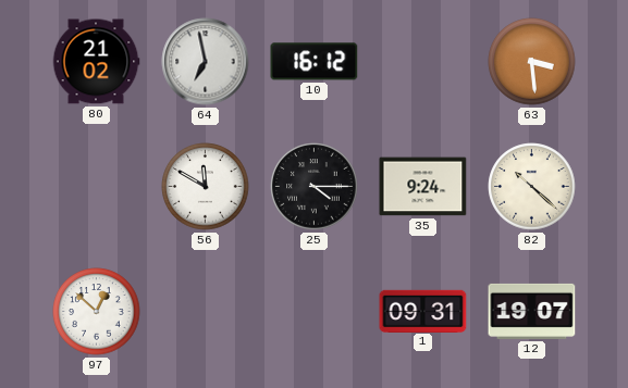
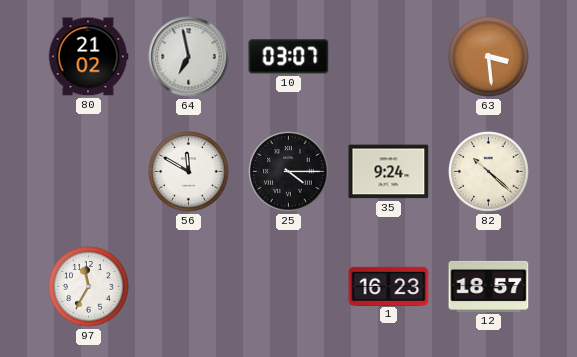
10: 16:12 -> 03:07
97: 12:52 -> 11:35
1: 09:31 -> 16:23
12: 19:07 -> 18:57
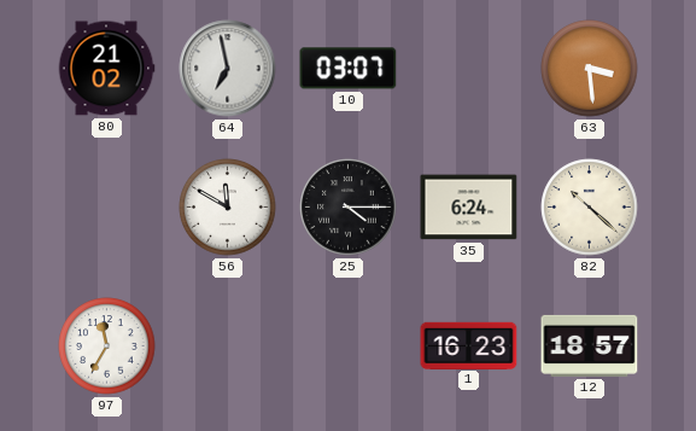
35: 9:24 -> 6:24
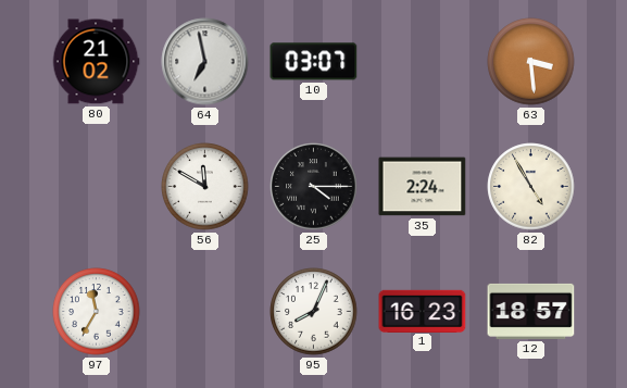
35: 6:24 -> 2:24
82: 10:22 -> 4:55
95: none -> 8:04
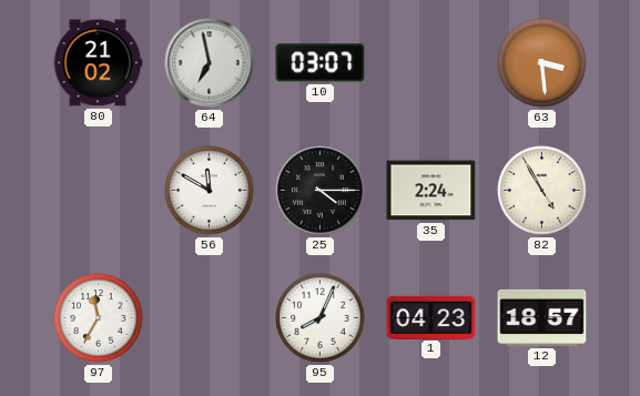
1: 16:23 -> 04:23
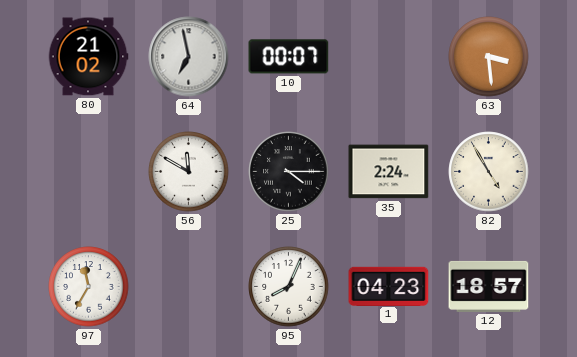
10: 03:07 -> 00:07
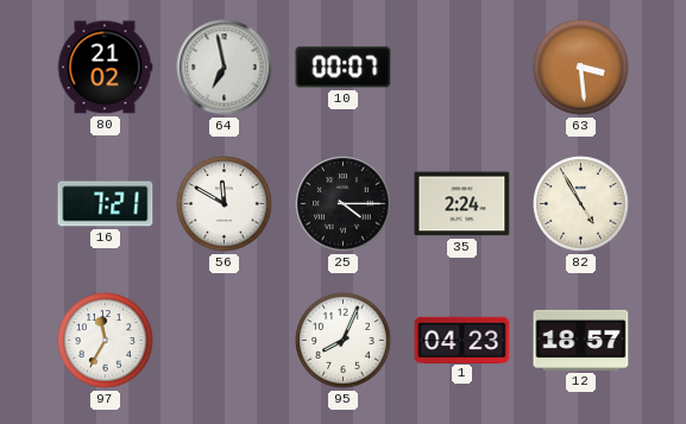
16: none -> 7:21
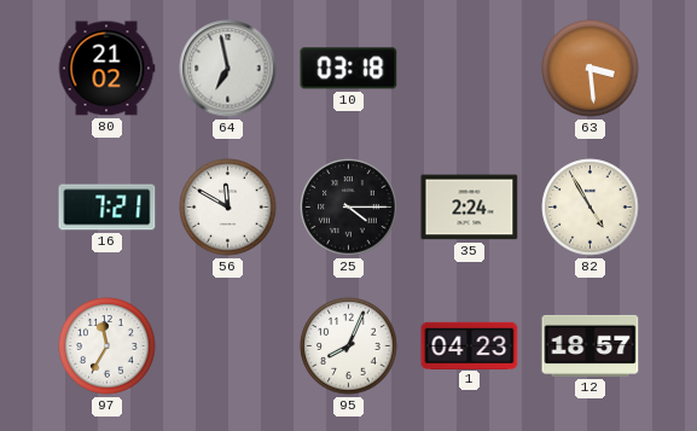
10: 00:07 -> 03:18
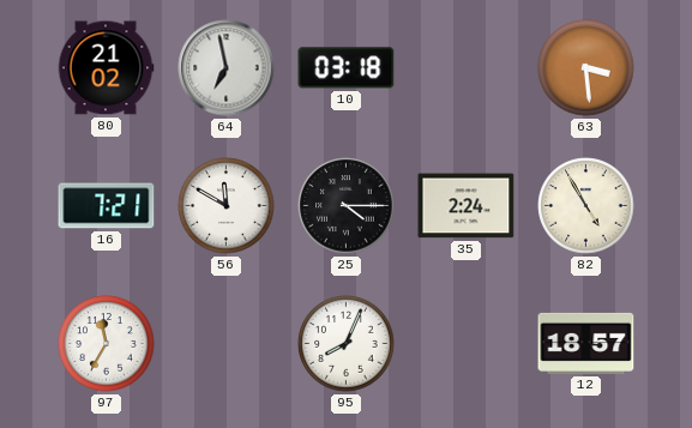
1: 04:23 -> none
